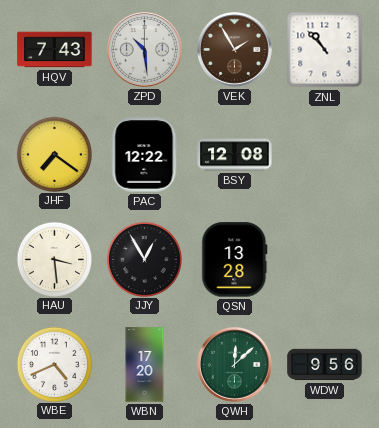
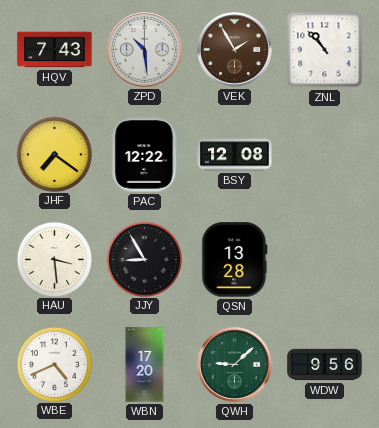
JJY: 12:55 -> 8:55
QWH: 12:08 -> 9:08
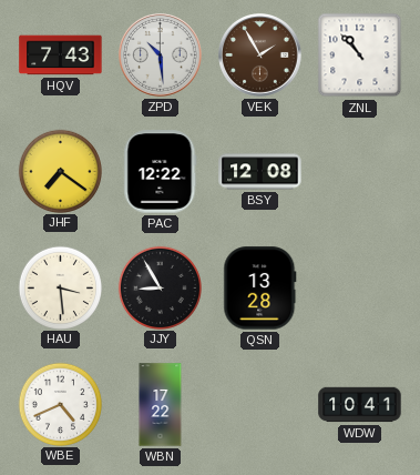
WBN: 17:20 -> 17:22
QWH: 9:08 -> none
WDW: 9:56 -> 10:41
